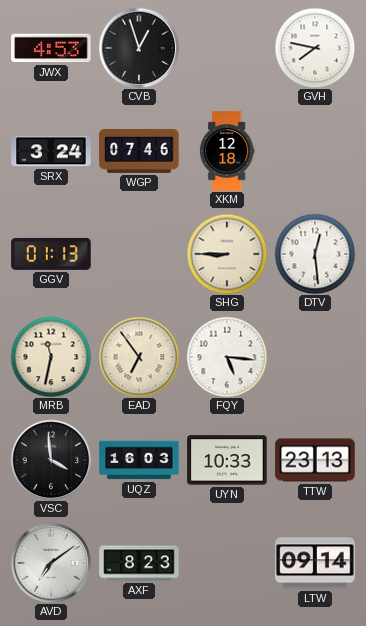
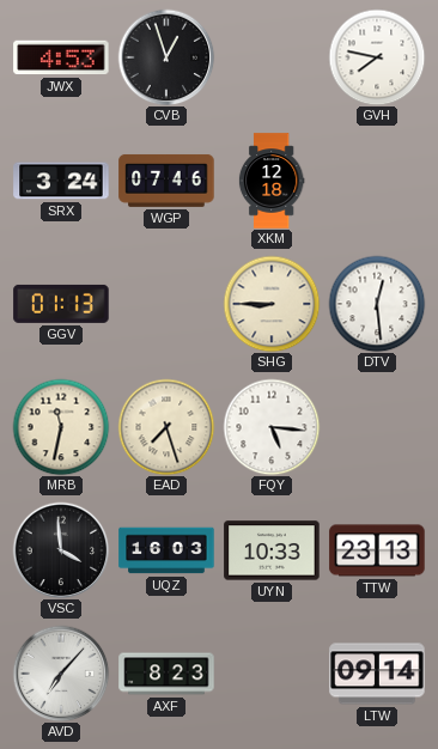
EAD: 6:54 -> 7:27
AVD: 7:09 -> 7:07
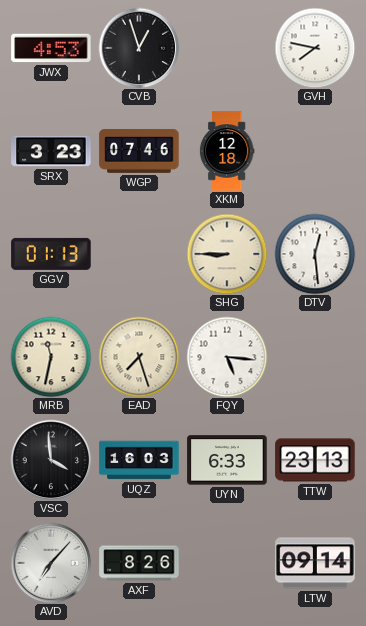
SRX: 3:24 -> 3:23
UYN: 10:33 -> 6:33
AXF: 8:23 -> 8:26
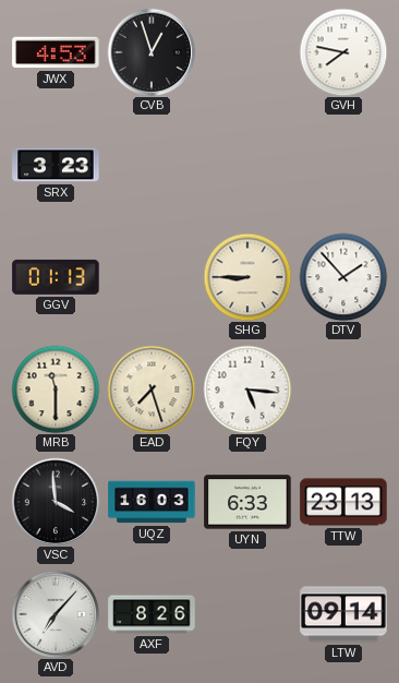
WGP: 07:46 -> none
XKM: 12:18 -> none
DTV: 12:29 -> 1:53
MRB: 11:32 -> 11:30
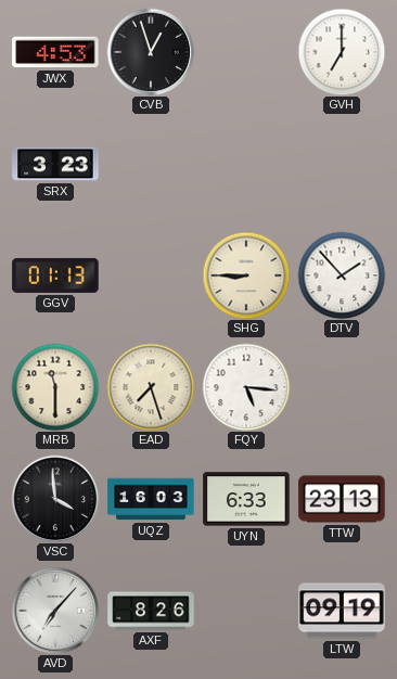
GVH: 7:47 -> 7:00
LTW: 09:14 -> 09:19
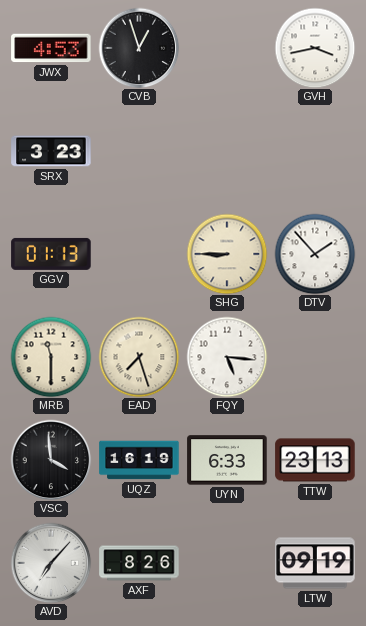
GVH: 7:00 -> 3:43
UQZ: 16:03 -> 16:19
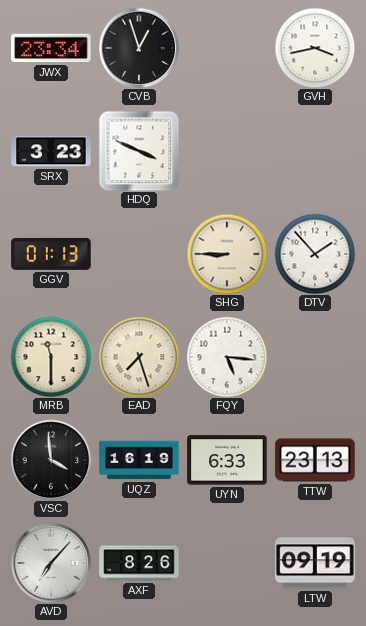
JWX: 4:53 -> 23:34
HDQ: none -> 3:49
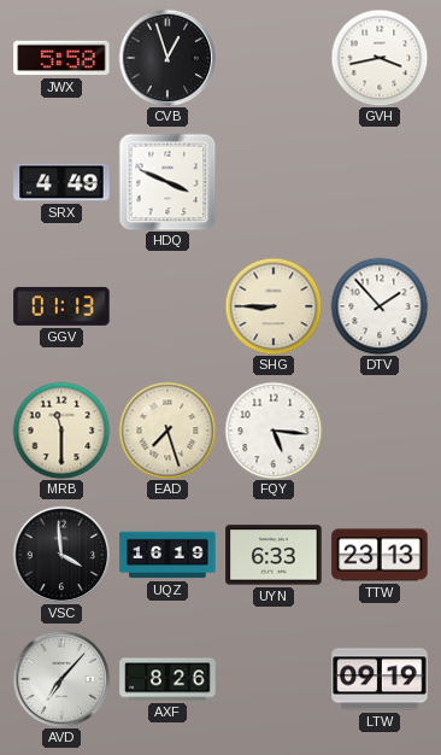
JWX: 23:34 -> 5:58
SRX: 3:23 -> 4:49
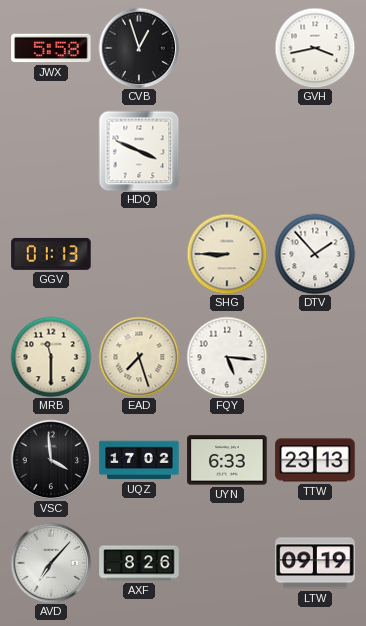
SRX: 4:49 -> none
UQZ: 16:19 -> 17:02
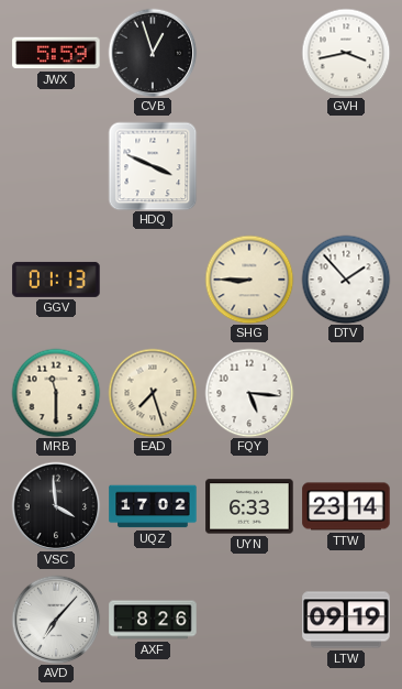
JWX: 5:58 -> 5:59
TTW: 23:13 -> 23:14
